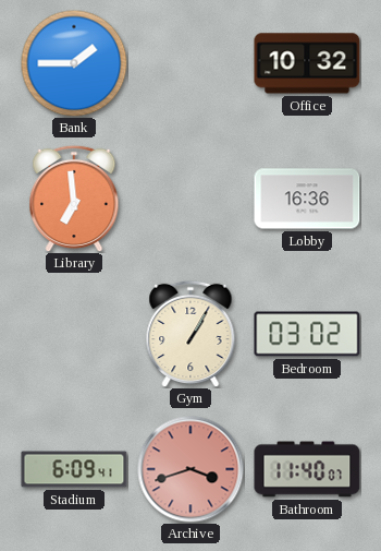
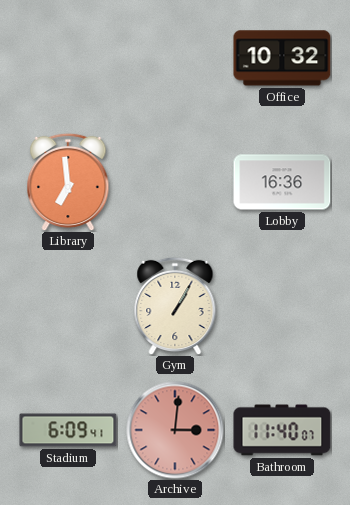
Bank: 1:45 -> none
Bedroom: 03:02 -> none
Archive: 3:42 -> 3:01
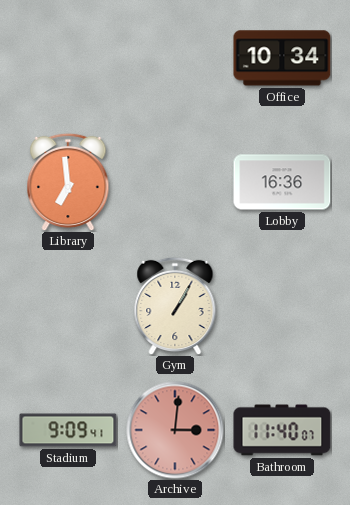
Office: 10:32 -> 10:34
Stadium: 6:09 -> 9:09
